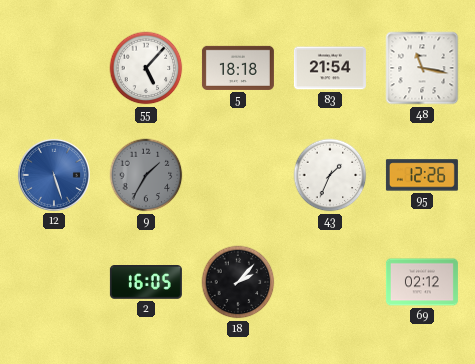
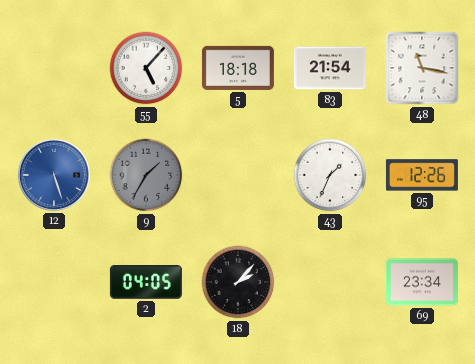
2: 16:05 -> 04:05
69: 02:12 -> 23:34
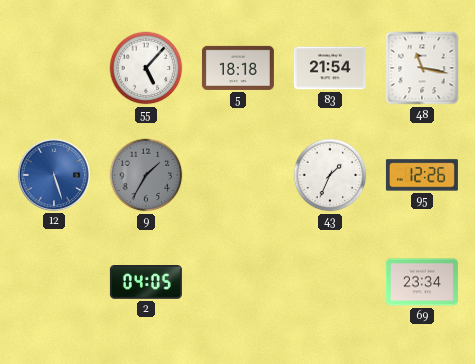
18: 2:07 -> none
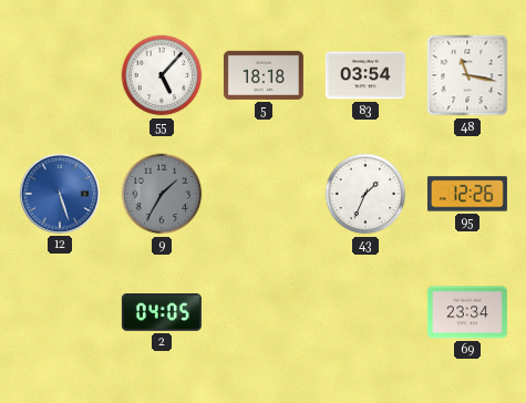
83: 21:54 -> 03:54
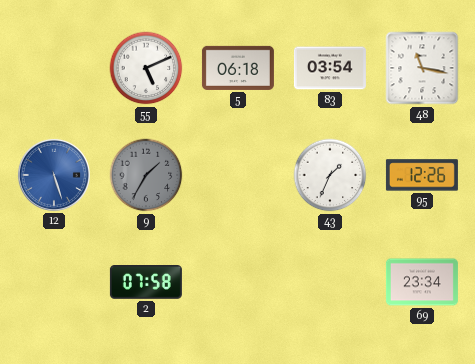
55: 5:07 -> 5:11
5: 18:18 -> 06:18
2: 04:05 -> 07:58
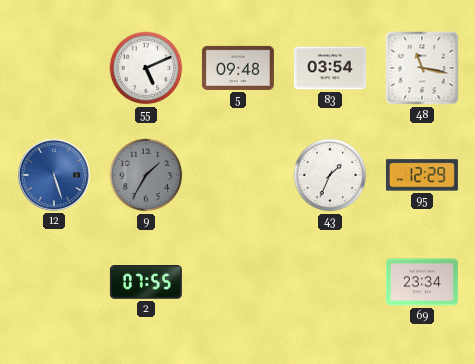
5: 06:18 -> 09:48
95: 12:26 -> 12:29
2: 07:58 -> 07:55
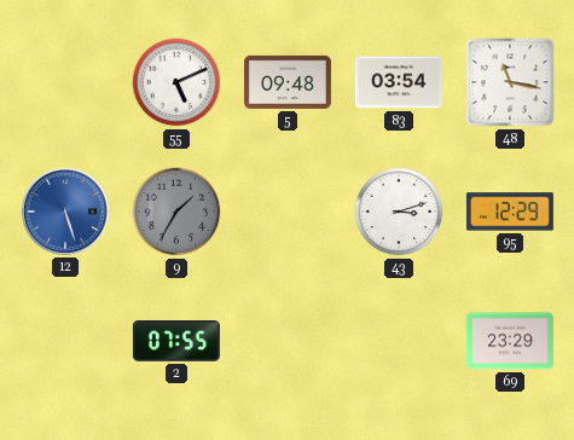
43: 1:34 -> 3:12
69: 23:34 -> 23:29
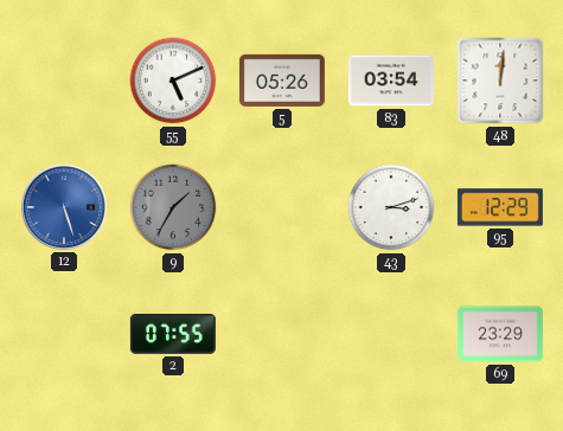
5: 09:48 -> 05:26
48: 11:17 -> 12:01
